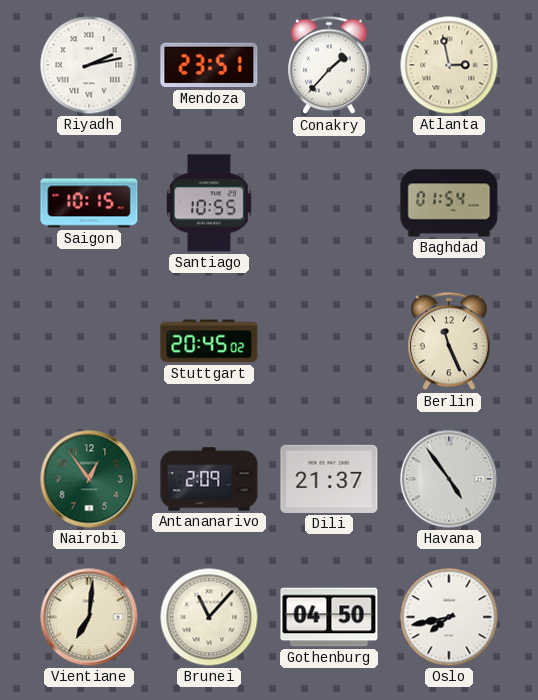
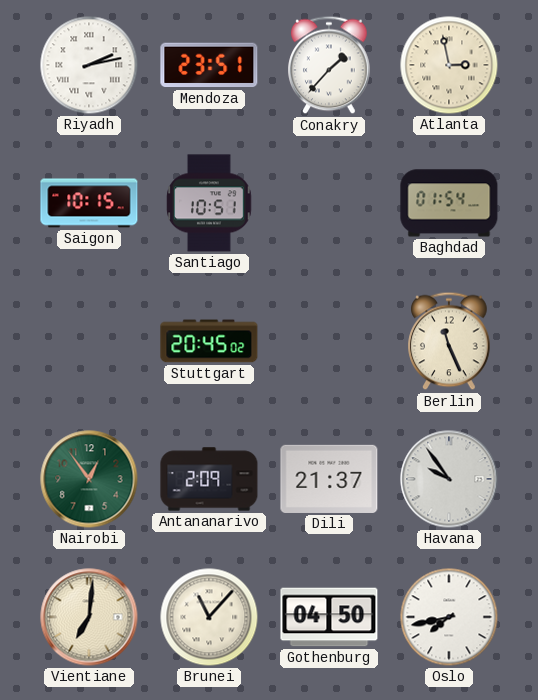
Santiago: 10:55 -> 10:51
Havana: 4:54 -> 9:54
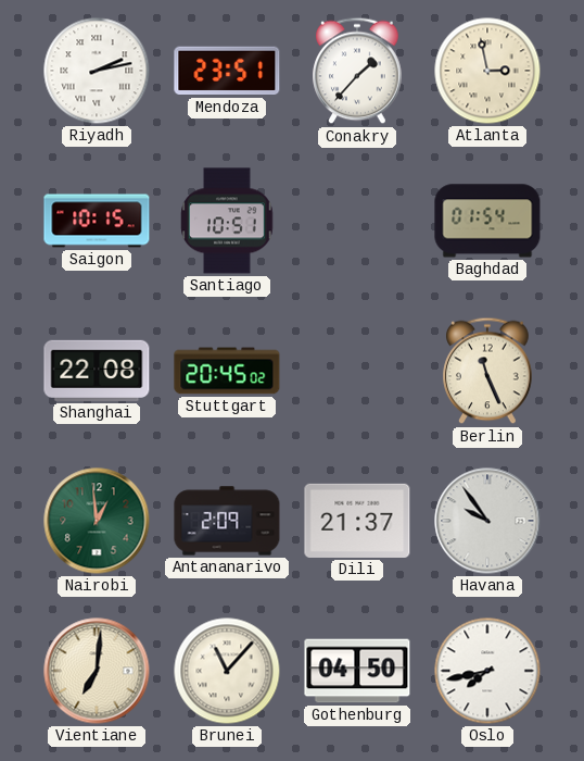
Shanghai: none -> 22:08
Nairobi: 12:54 -> 12:59
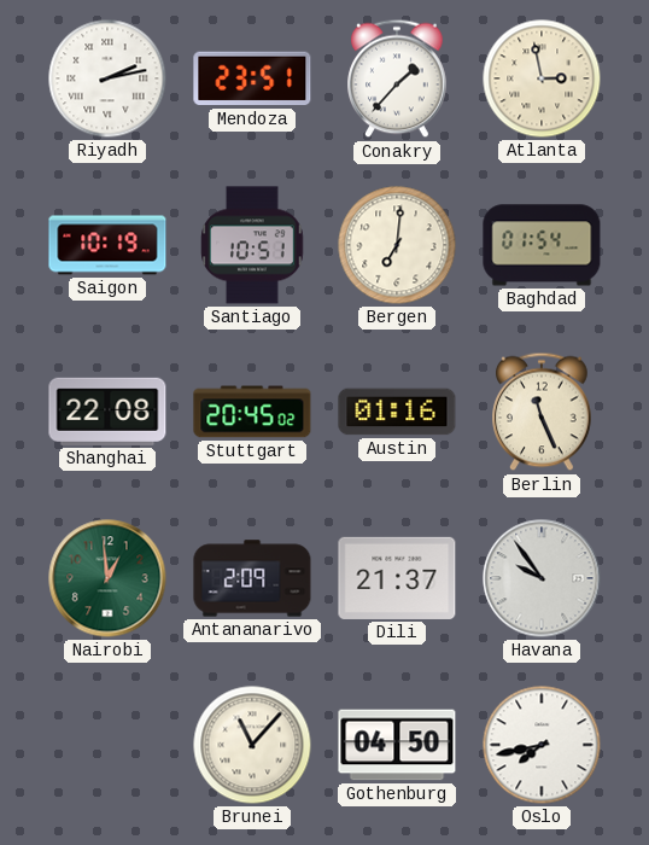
Saigon: 10:15 -> 10:19
Bergen: none -> 7:01
Austin: none -> 01:16
Vientiane: 7:01 -> none
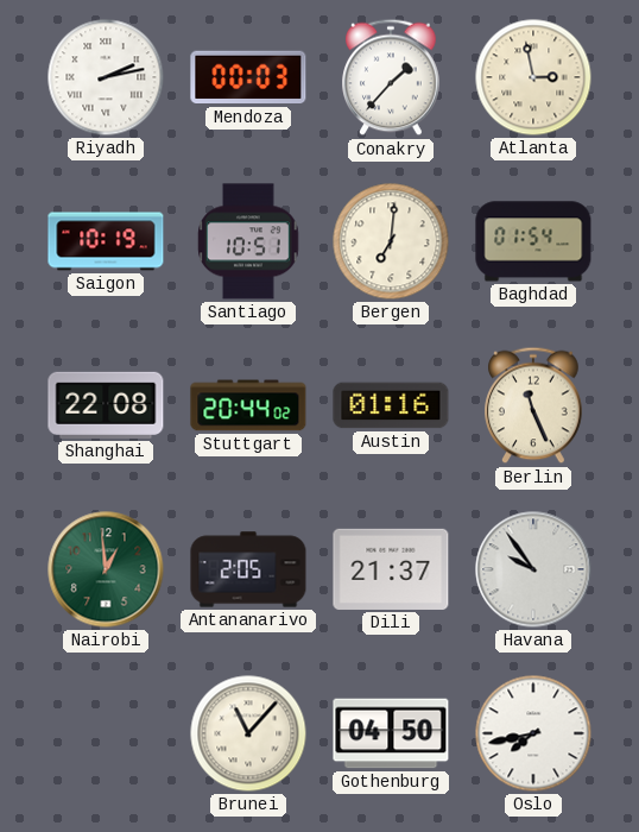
Mendoza: 23:51 -> 00:03
Stuttgart: 20:45 -> 20:44
Antananarivo: 2:09 -> 2:05
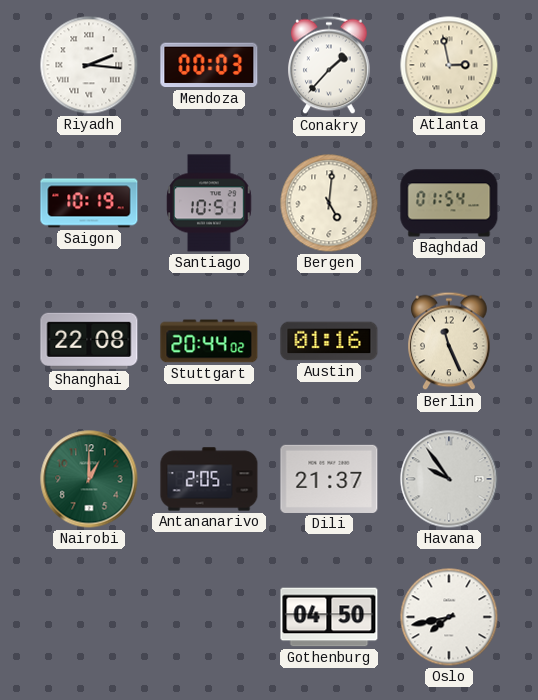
Riyadh: 2:13 -> 2:16
Bergen: 7:01 -> 5:01
Nairobi: 12:59 -> 1:00
Brunei: 11:07 -> none
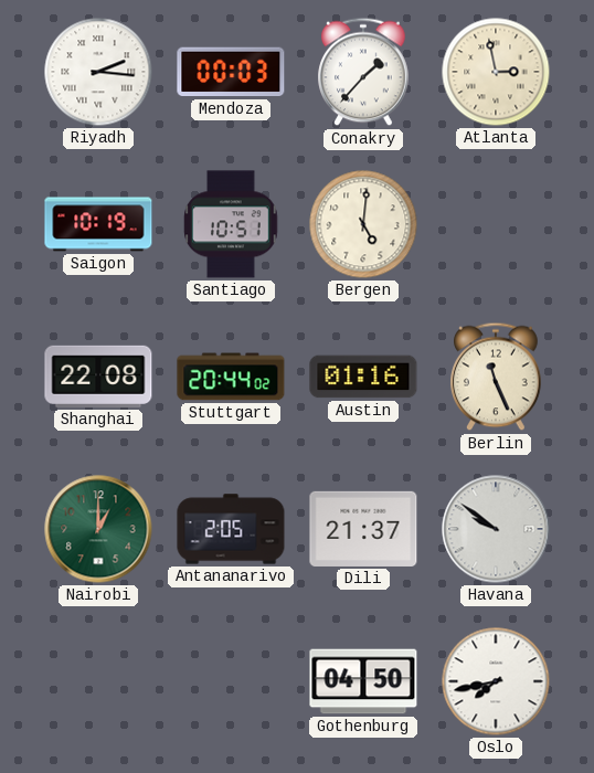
Baghdad: 01:54 -> none
Havana: 9:54 -> 9:51
